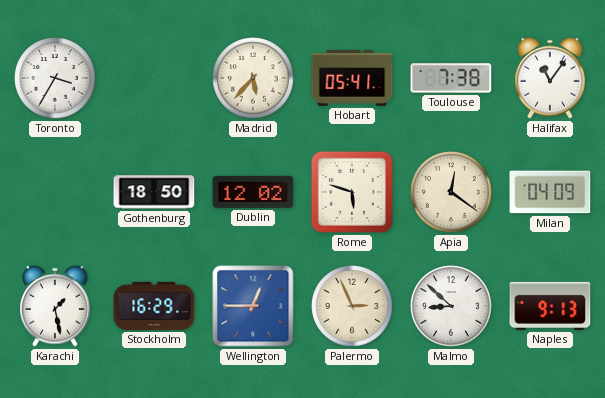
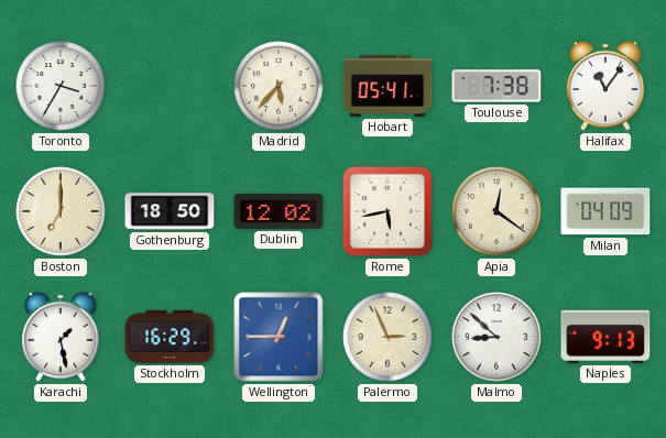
Boston: none -> 7:00
Rome: 5:48 -> 5:43
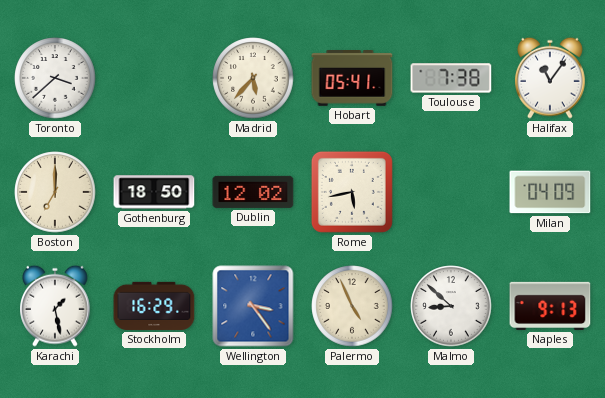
Toronto: 3:35 -> 3:38
Apia: 12:21 -> none
Wellington: 12:45 -> 3:24
Palermo: 2:56 -> 4:56
